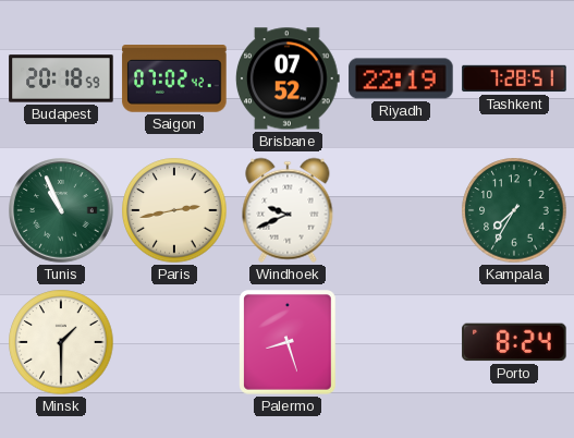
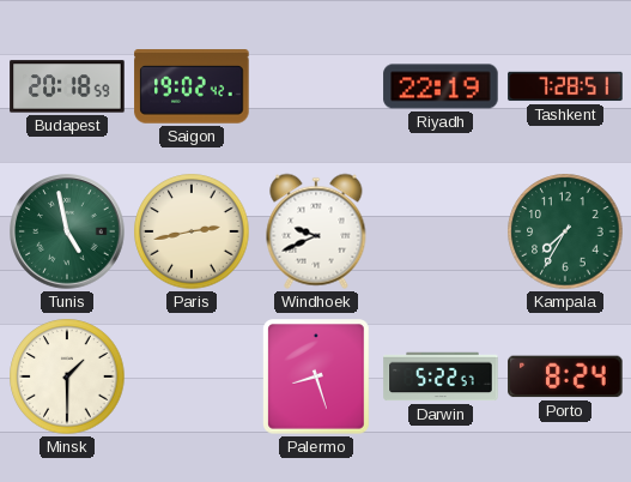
Saigon: 07:02 -> 19:02
Brisbane: 07:52 -> none
Tunis: 10:56 -> 4:58
Darwin: none -> 5:22
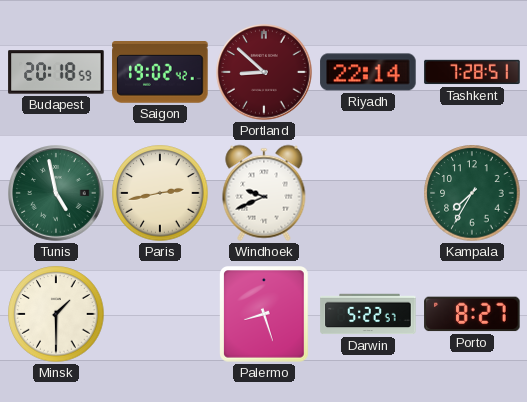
Portland: none -> 8:52
Riyadh: 22:19 -> 22:14
Porto: 8:24 -> 8:27
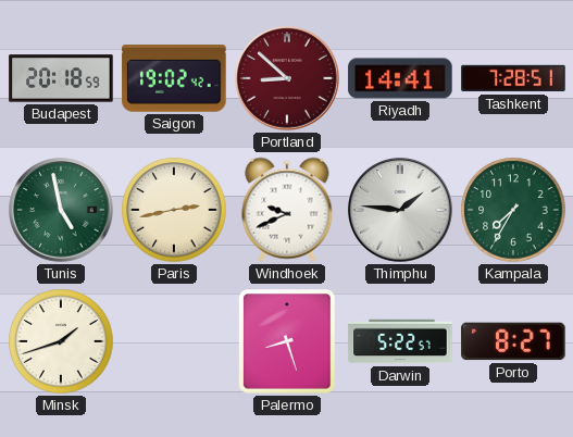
Riyadh: 22:14 -> 14:41
Thimphu: none -> 1:46
Minsk: 1:30 -> 1:42
